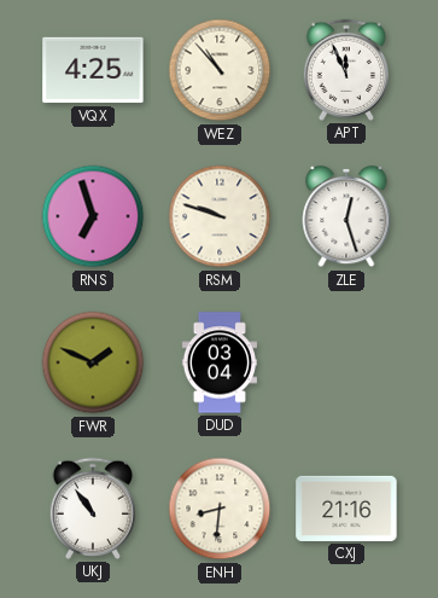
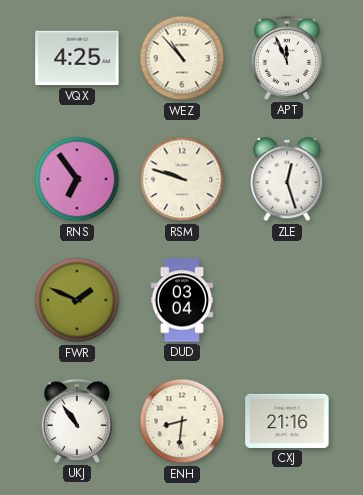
RNS: 6:57 -> 6:54
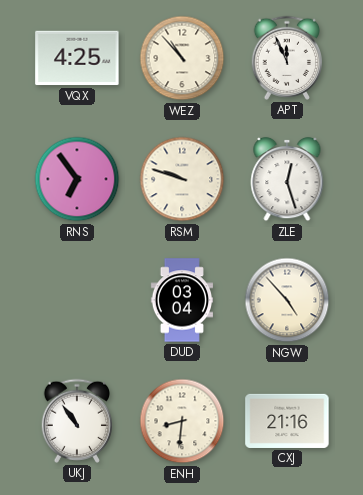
FWR: 1:49 -> none
NGW: none -> 4:53
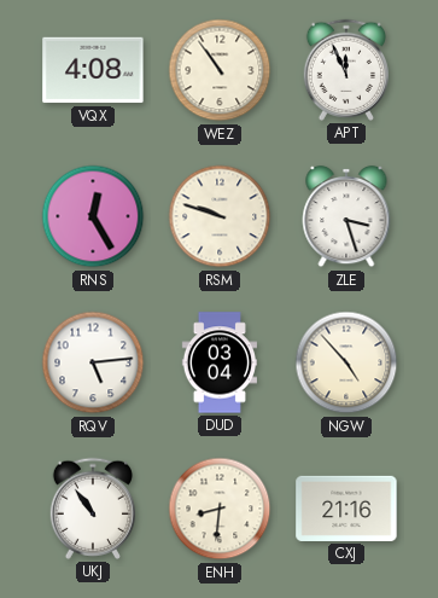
VQX: 4:25 -> 4:08
WEZ: 10:53 -> 10:54
RNS: 6:54 -> 12:25
ZLE: 12:27 -> 3:27
RQV: none -> 5:14
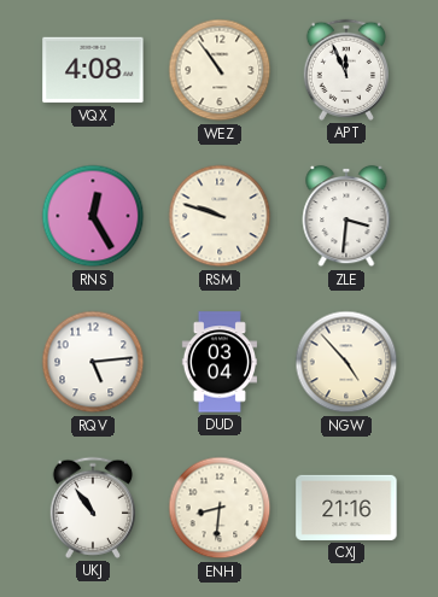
ZLE: 3:27 -> 3:31
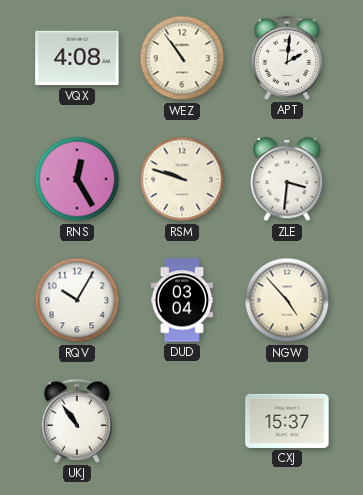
APT: 11:56 -> 2:01
RQV: 5:14 -> 10:05
ENH: 8:31 -> none
CXJ: 21:16 -> 15:37
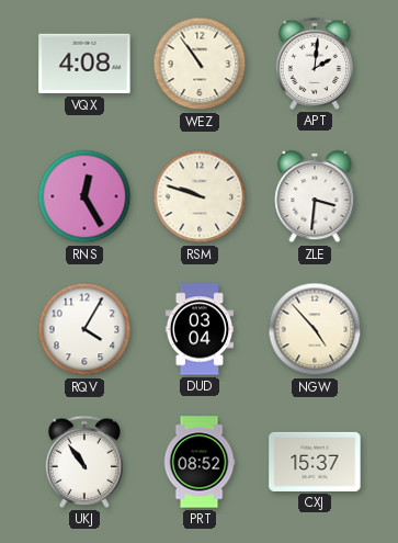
RQV: 10:05 -> 4:05
PRT: none -> 08:52
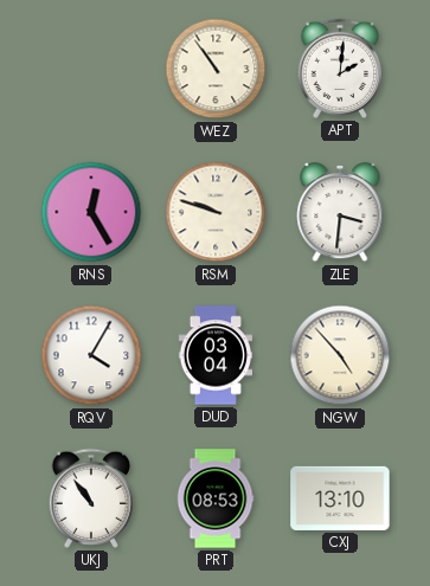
VQX: 4:08 -> none
PRT: 08:52 -> 08:53
CXJ: 15:37 -> 13:10
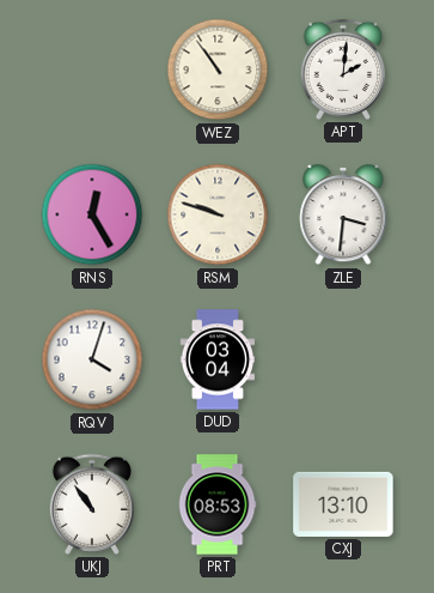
RQV: 4:05 -> 4:03
NGW: 4:53 -> none
